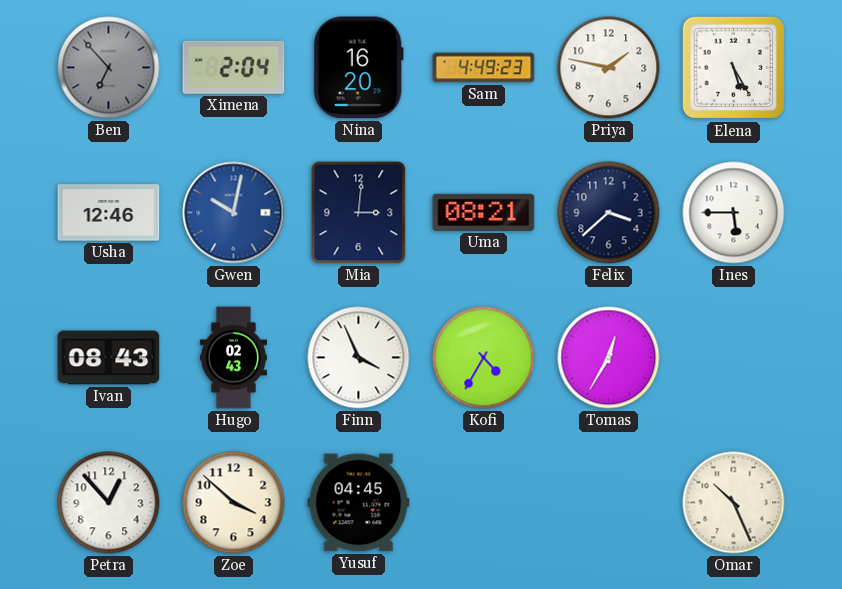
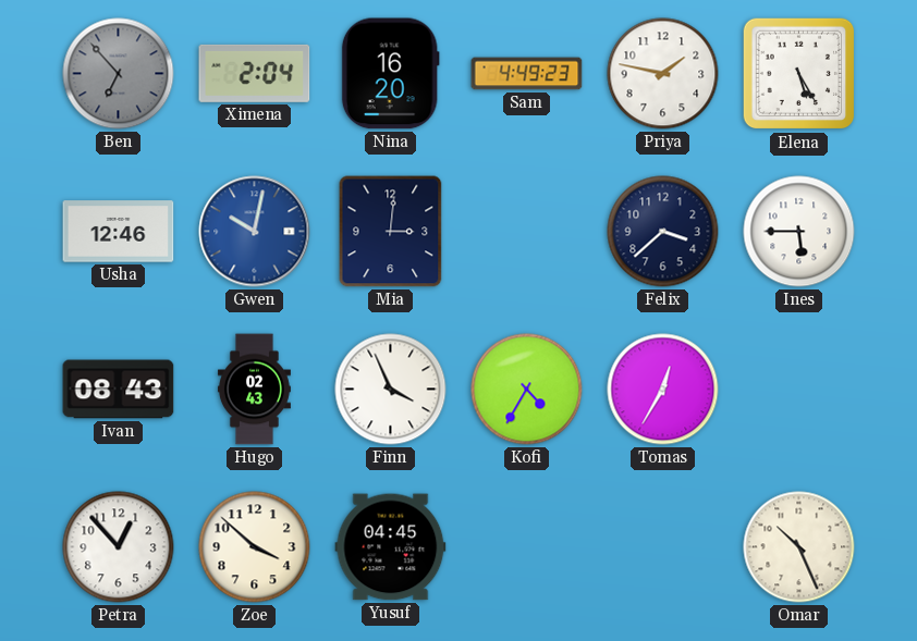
Uma: 08:21 -> none
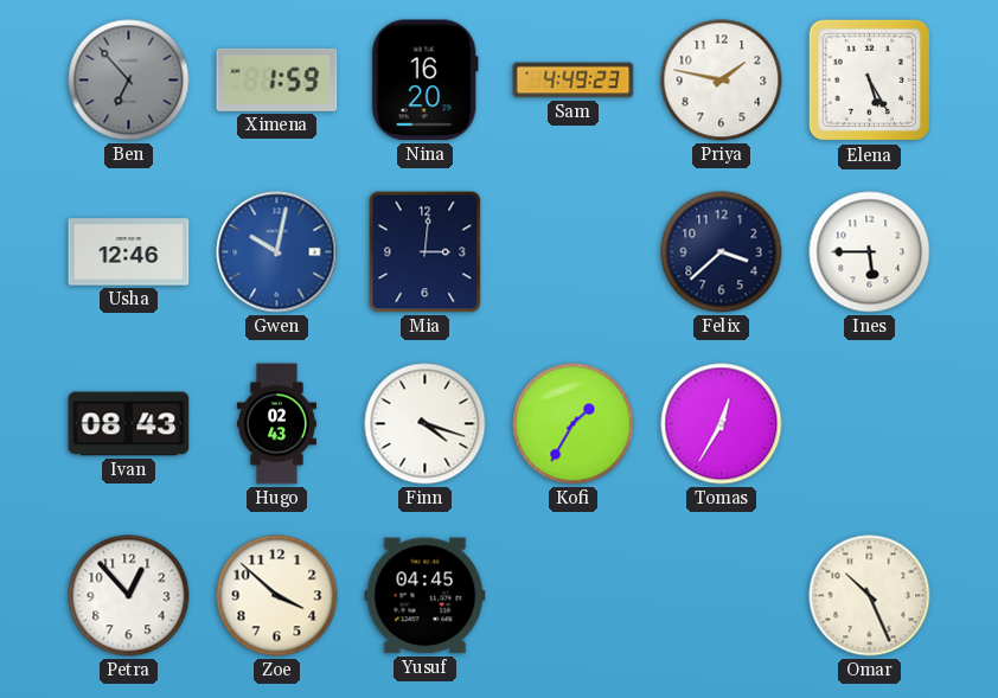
Ximena: 2:04 -> 1:59
Finn: 3:56 -> 4:18
Kofi: 4:35 -> 1:35
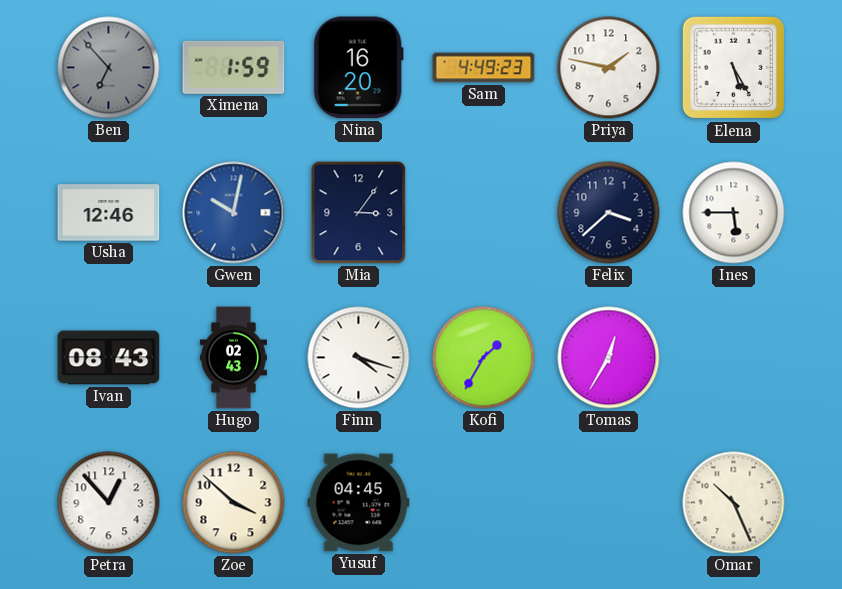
Mia: 3:01 -> 3:06
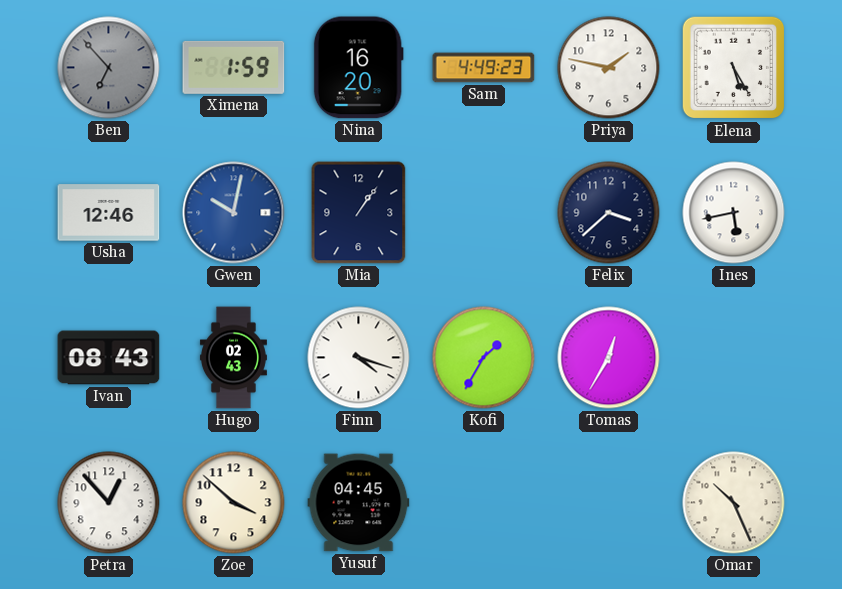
Mia: 3:06 -> 1:06
Ines: 5:45 -> 5:43
